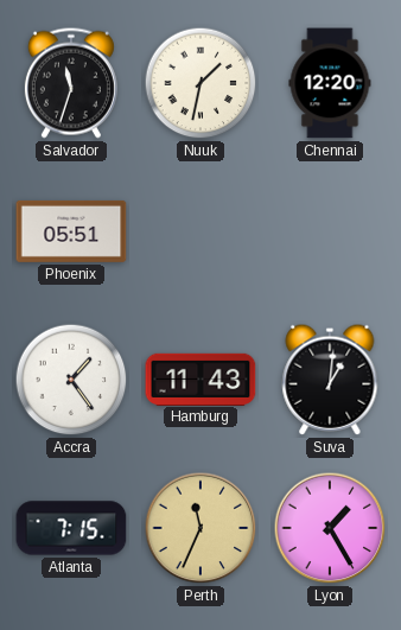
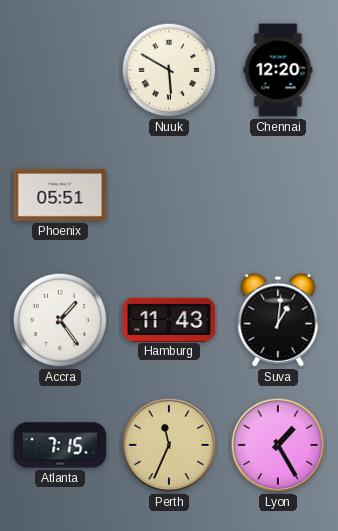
Salvador: 11:33 -> none
Nuuk: 1:32 -> 5:50
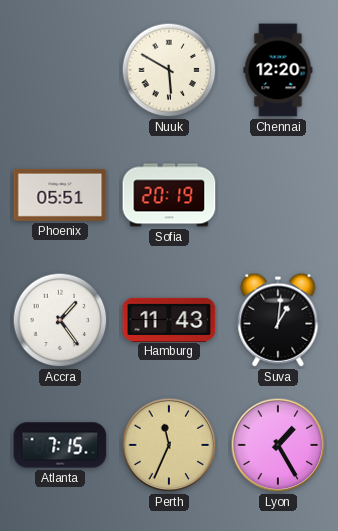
Sofia: none -> 20:19
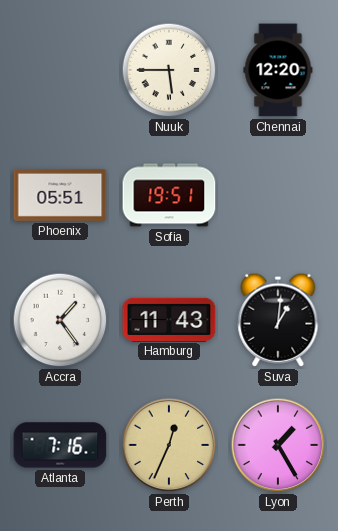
Nuuk: 5:50 -> 5:45
Sofia: 20:19 -> 19:51
Atlanta: 7:15 -> 7:16
Perth: 11:34 -> 12:34
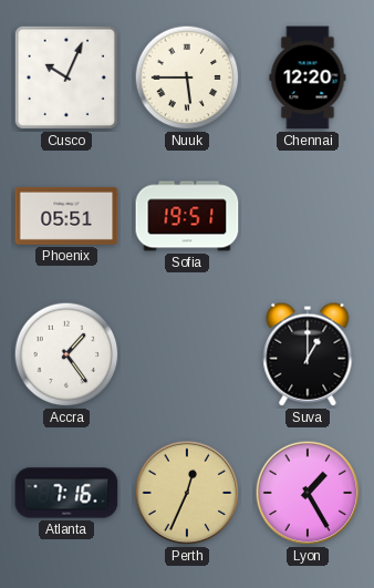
Cusco: none -> 10:04
Hamburg: 11:43 -> none
Suva: 1:01 -> 1:00
